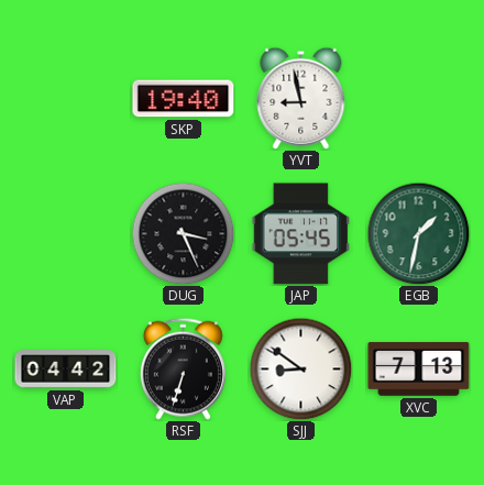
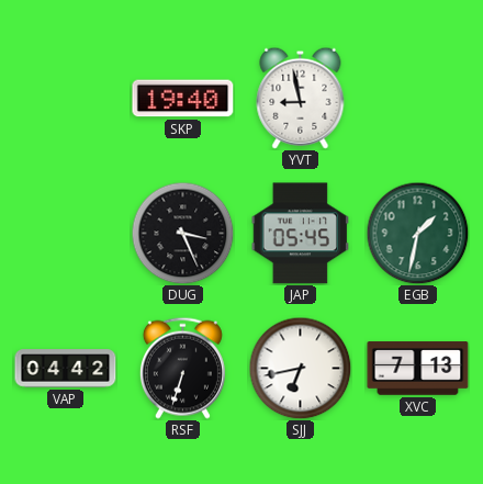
SJJ: 8:51 -> 6:43
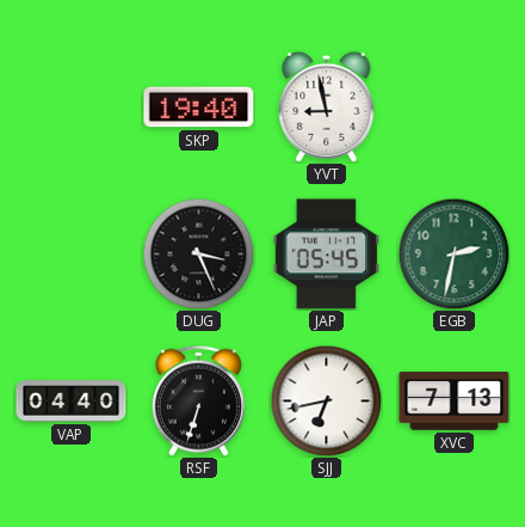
EGB: 1:32 -> 2:32
VAP: 04:42 -> 04:40
